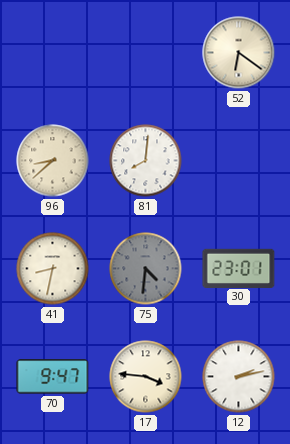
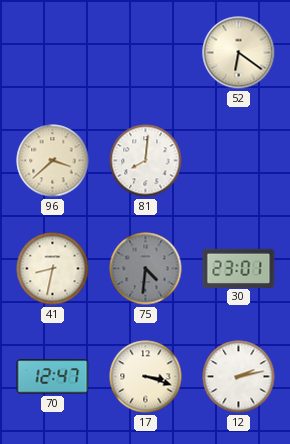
96: 8:38 -> 3:38
70: 9:47 -> 12:47
17: 3:46 -> 3:18
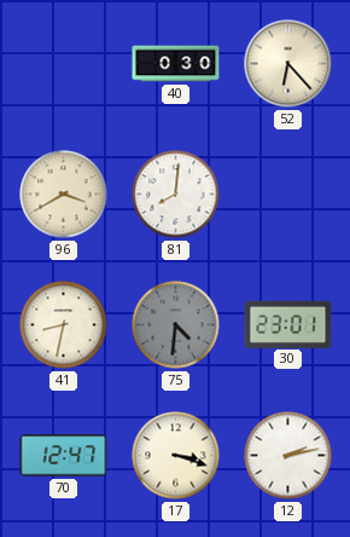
40: none -> 0:30
52: 6:21 -> 6:23
96: 3:38 -> 3:40
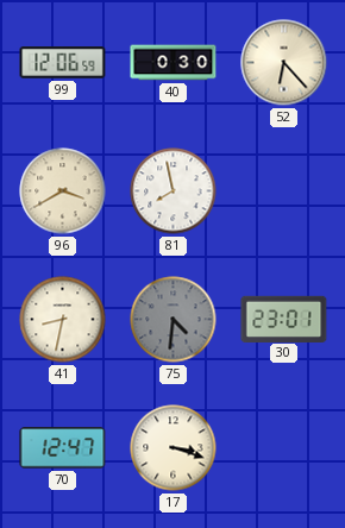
99: none -> 12:06
81: 8:01 -> 7:58
12: 2:13 -> none
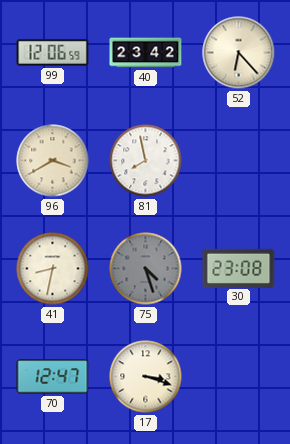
40: 0:30 -> 23:42
75: 4:31 -> 4:27
30: 23:01 -> 23:08
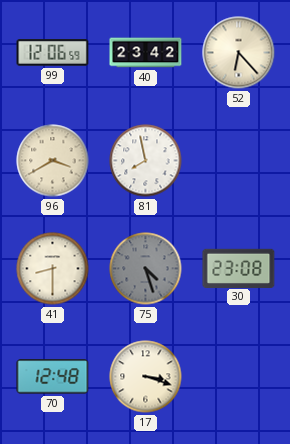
41: 8:32 -> 8:30
70: 12:47 -> 12:48
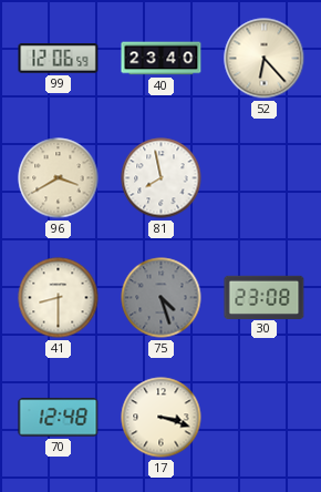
40: 23:42 -> 23:40
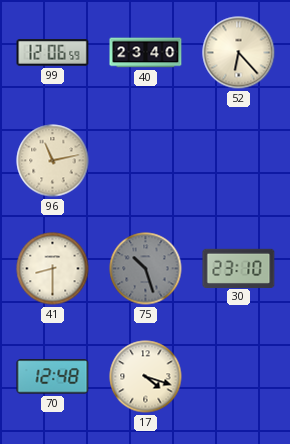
96: 3:40 -> 11:13
81: 7:58 -> none
75: 4:27 -> 10:27
30: 23:08 -> 23:10
17: 3:18 -> 4:18
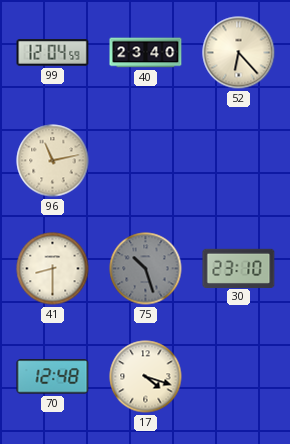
99: 12:06 -> 12:04
